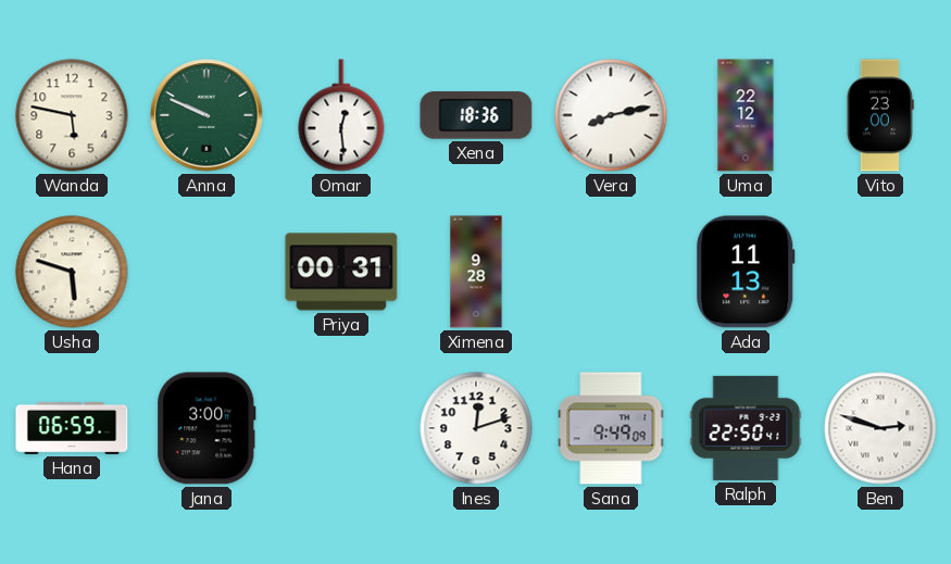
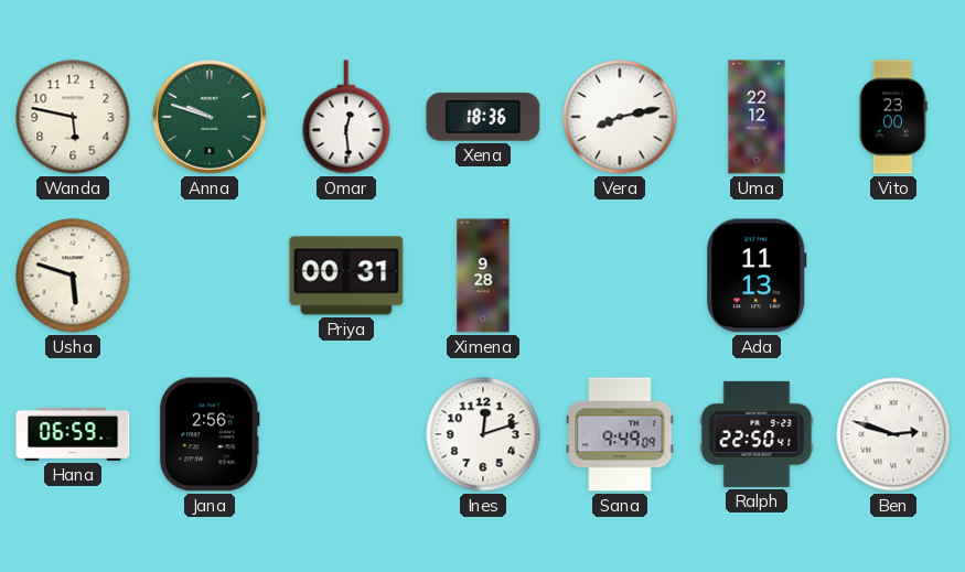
Anna: 9:49 -> 9:48
Jana: 3:00 -> 2:56
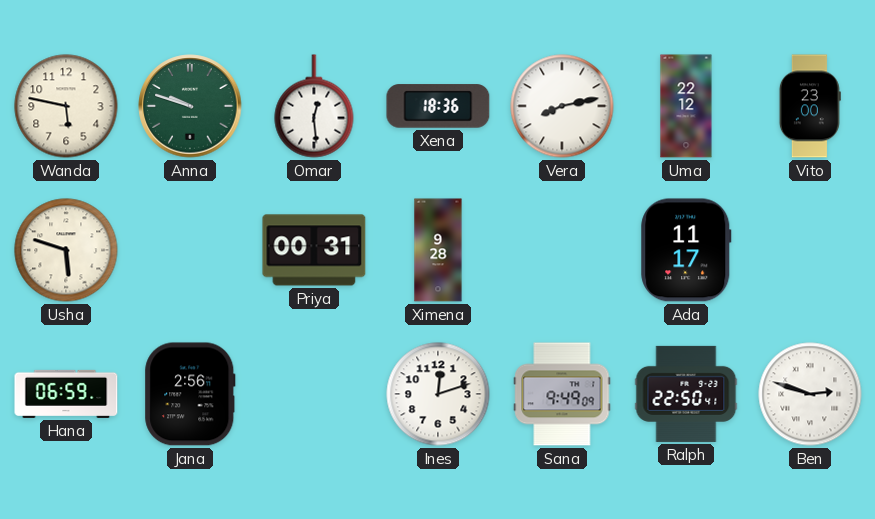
Ada: 11:13 -> 11:17
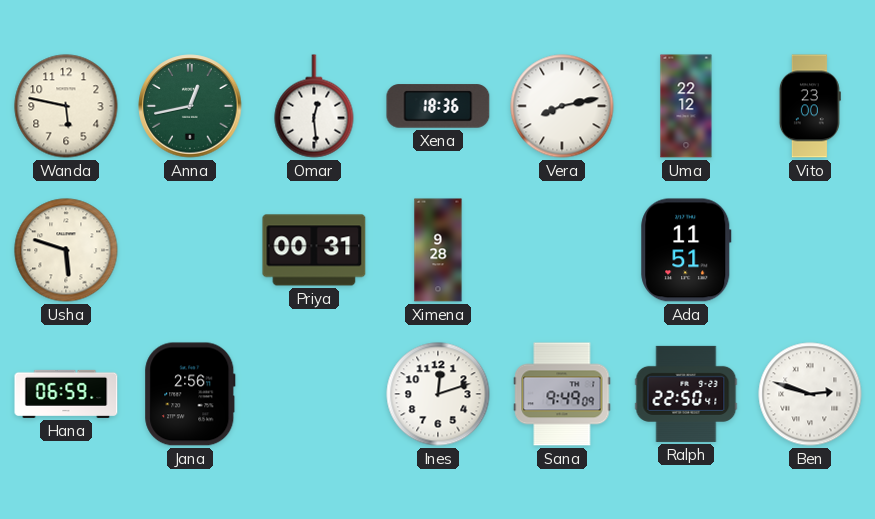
Anna: 9:48 -> 12:43
Ada: 11:17 -> 11:51
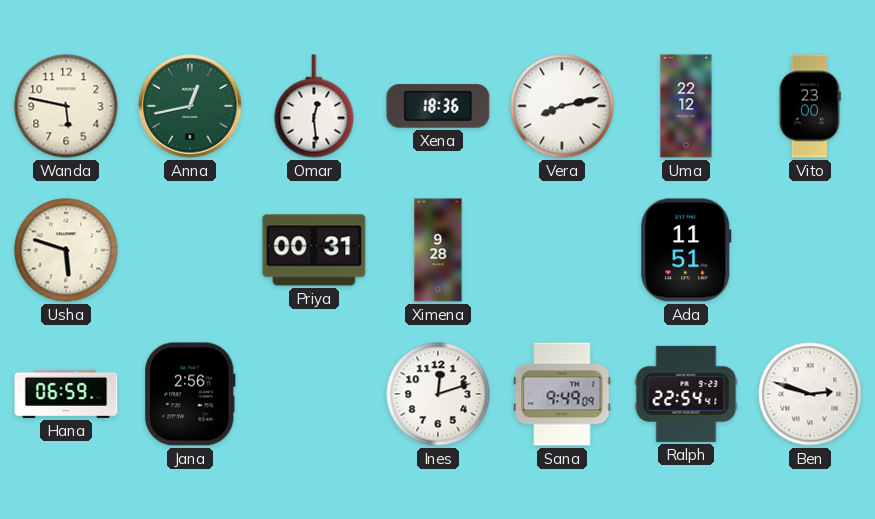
Ralph: 22:50 -> 22:54
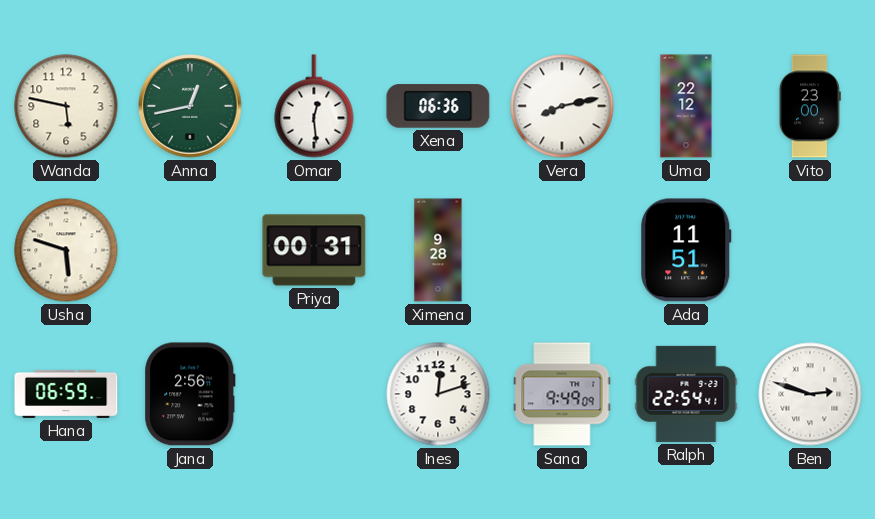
Xena: 18:36 -> 06:36
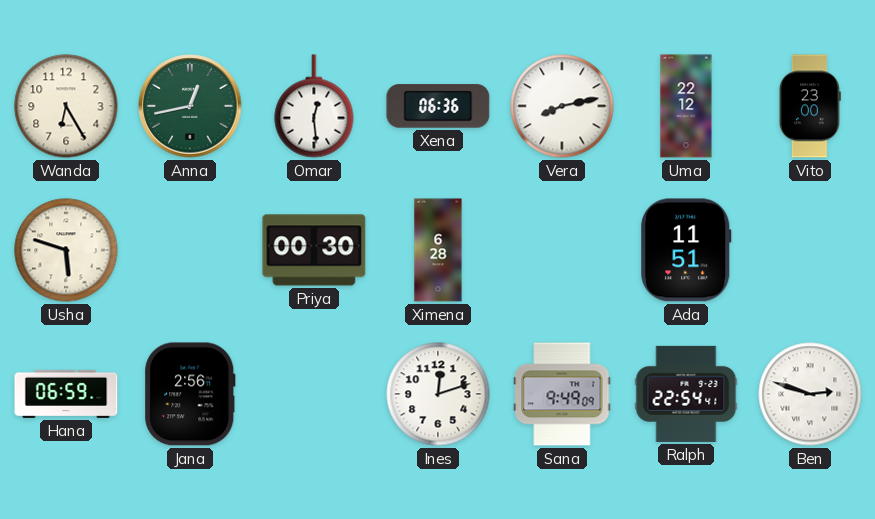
Wanda: 5:47 -> 6:25
Priya: 00:31 -> 00:30
Ximena: 9:28 -> 6:28
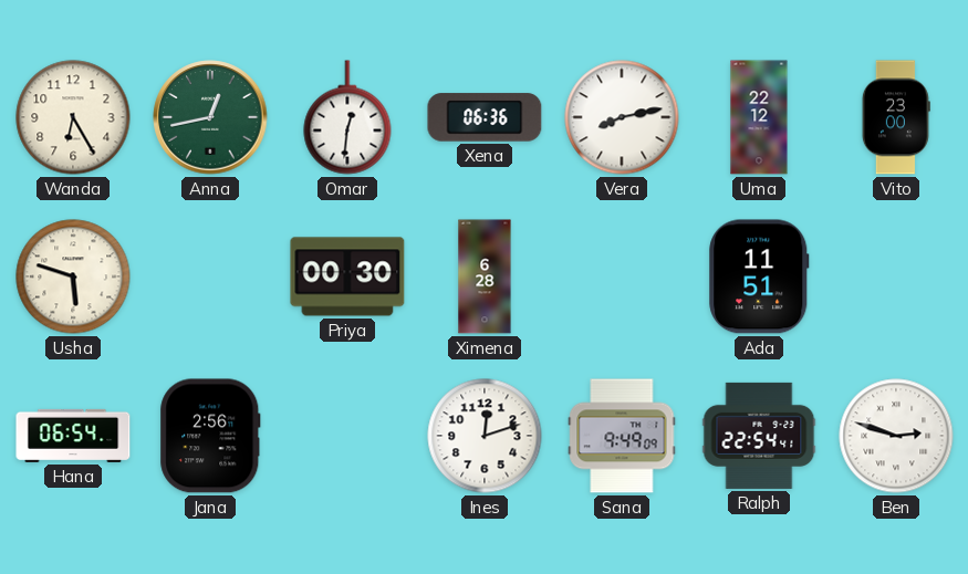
Omar: 12:29 -> 12:31
Hana: 06:59 -> 06:54
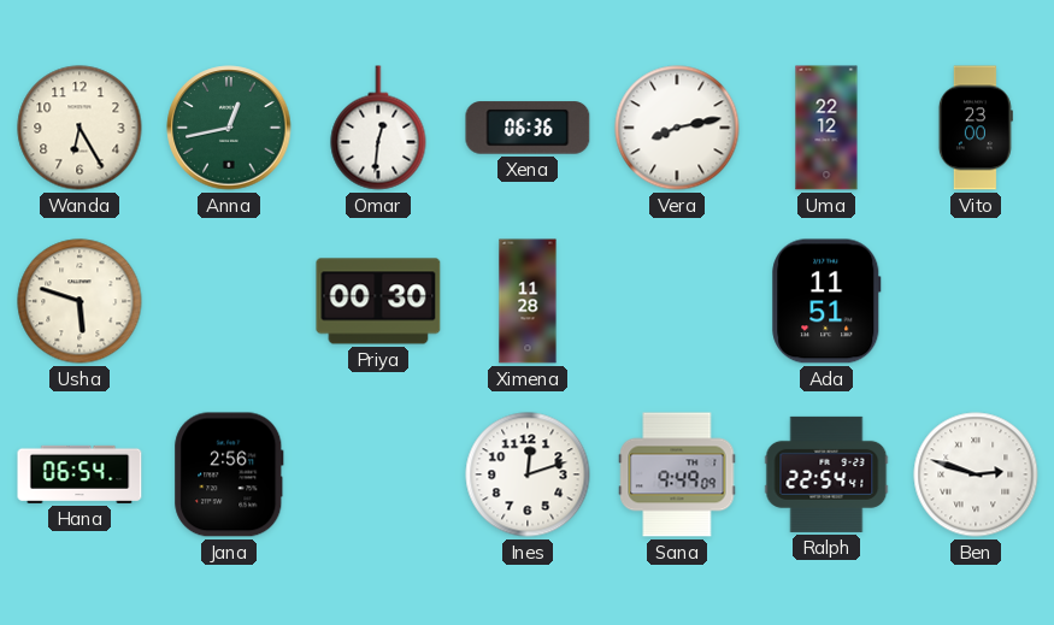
Ximena: 6:28 -> 11:28
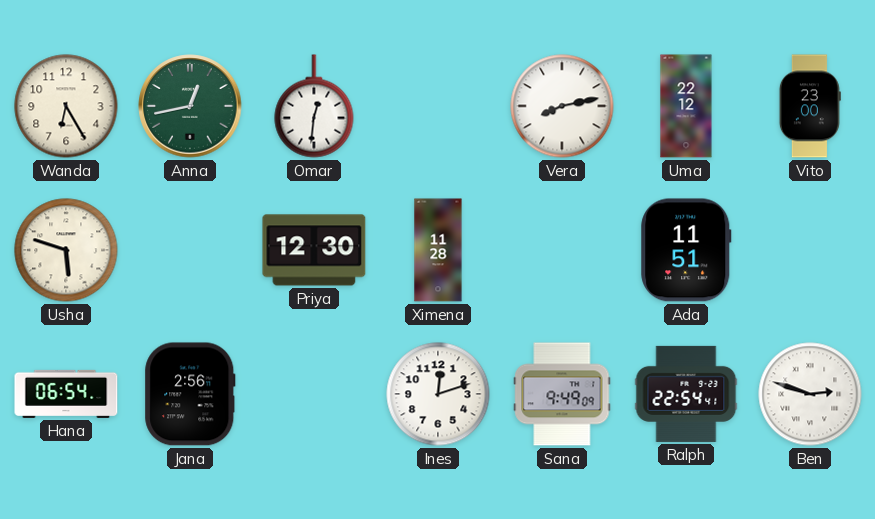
Xena: 06:36 -> none
Priya: 00:30 -> 12:30
